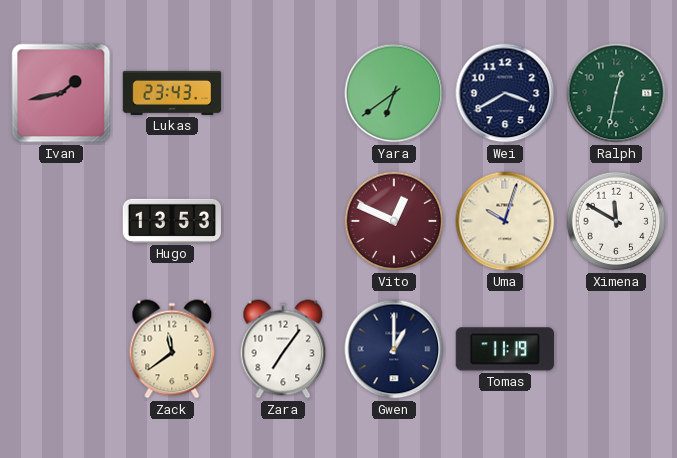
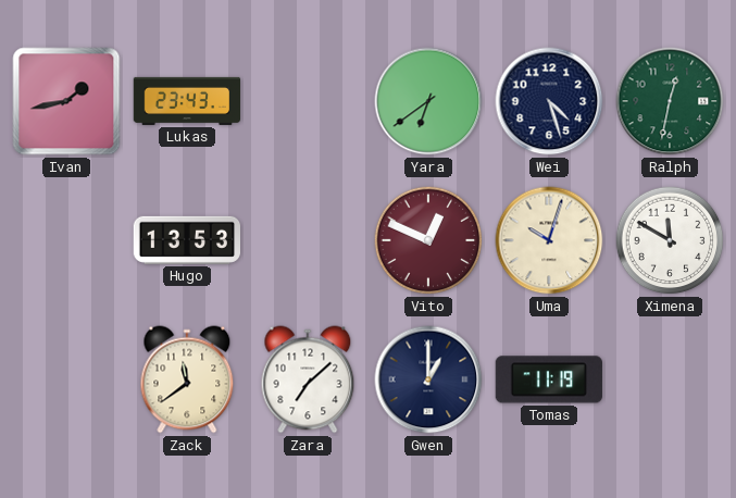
Wei: 3:40 -> 4:27
Zara: 7:06 -> 7:08
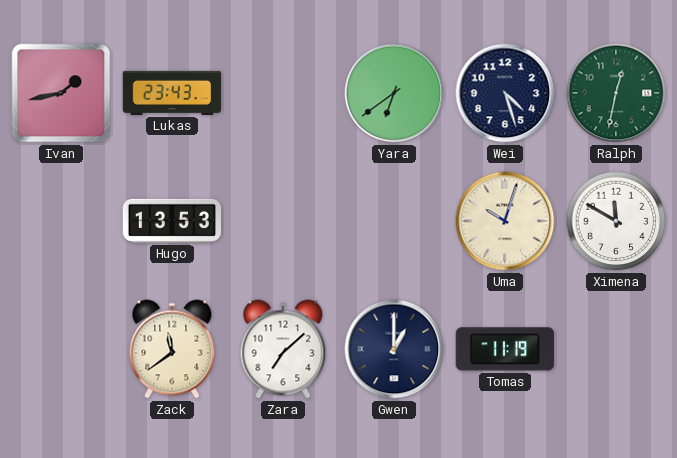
Vito: 12:49 -> none
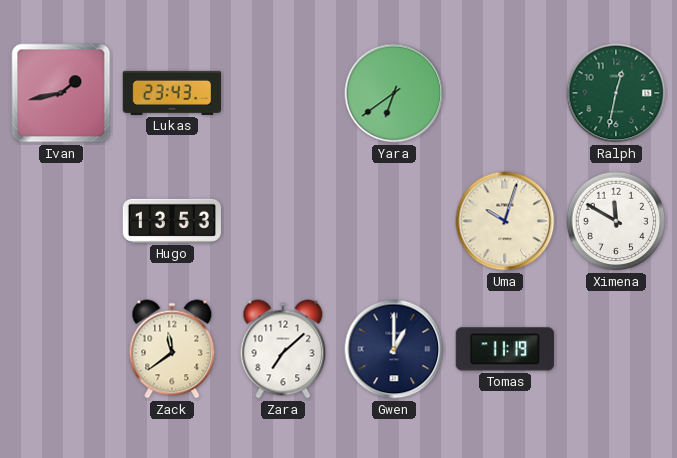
Wei: 4:27 -> none
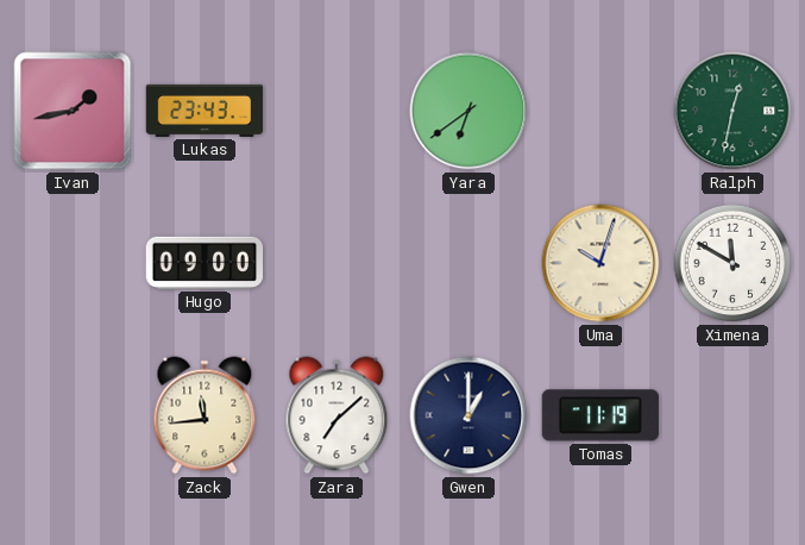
Hugo: 13:53 -> 09:00
Zack: 11:39 -> 11:44
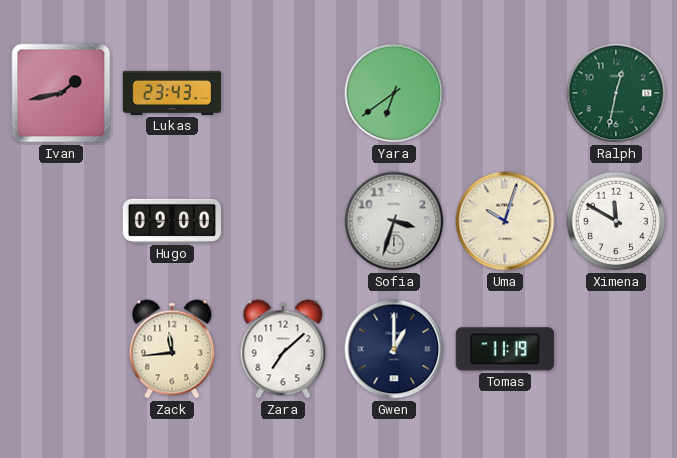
Sofia: none -> 3:33
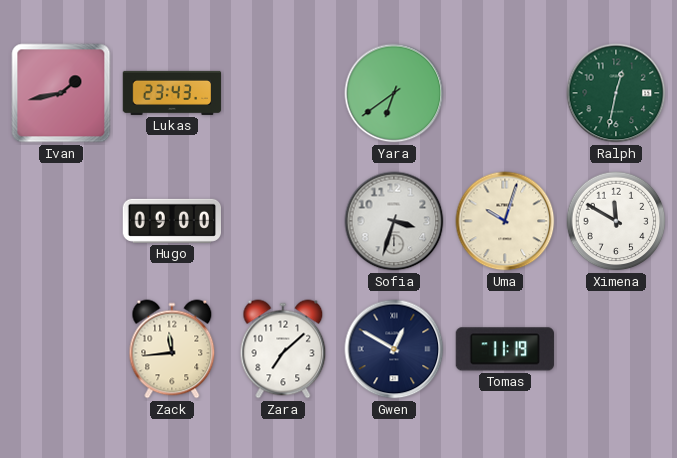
Gwen: 1:00 -> 12:50
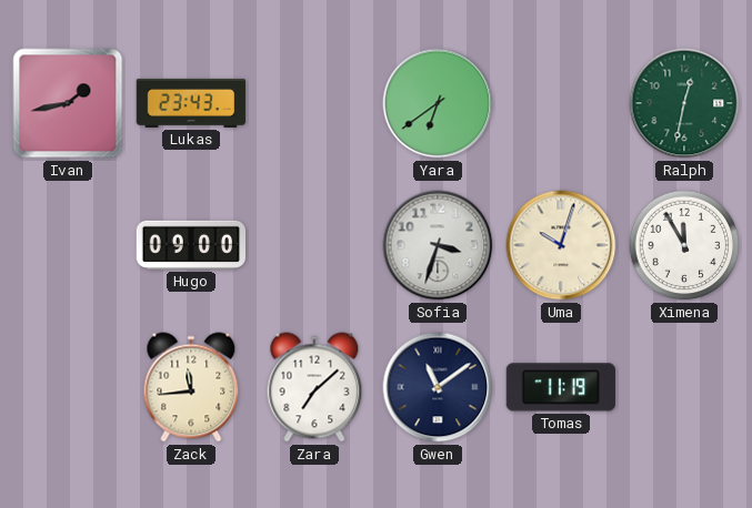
Ximena: 11:50 -> 11:55
Gwen: 12:50 -> 11:09
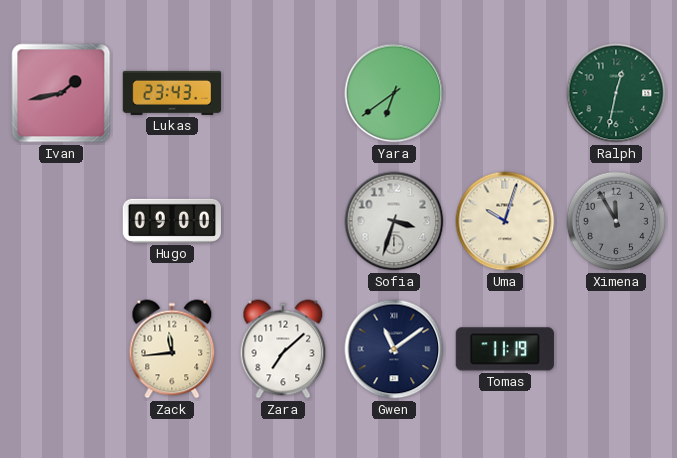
Ximena dial: white -> grey
